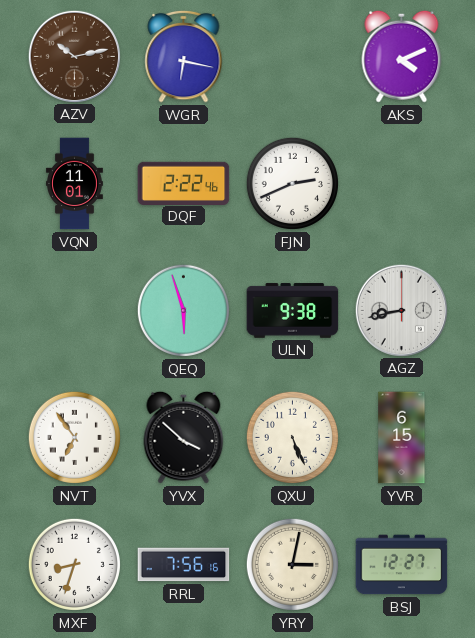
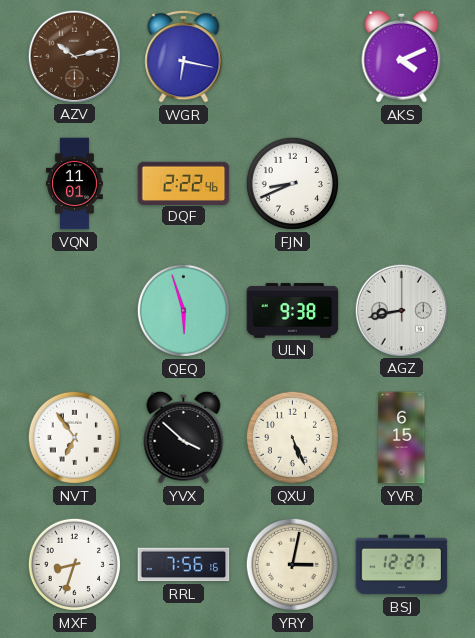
FJN: 2:41 -> 8:41
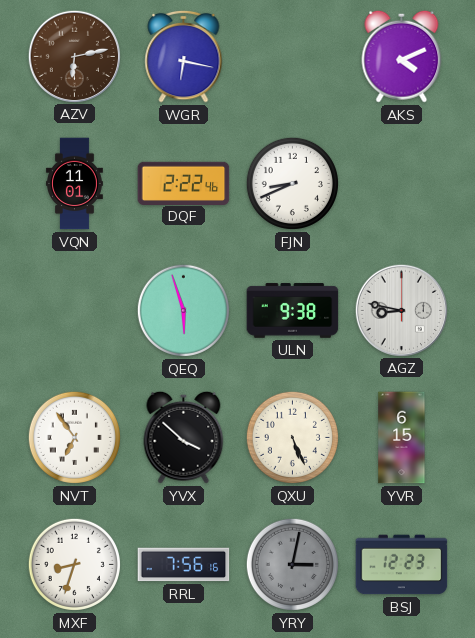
AZV: 10:13 -> 6:13
AGZ: 8:43 -> 8:47
YRY dial: cream -> grey
BSJ: 12:27 -> 12:23
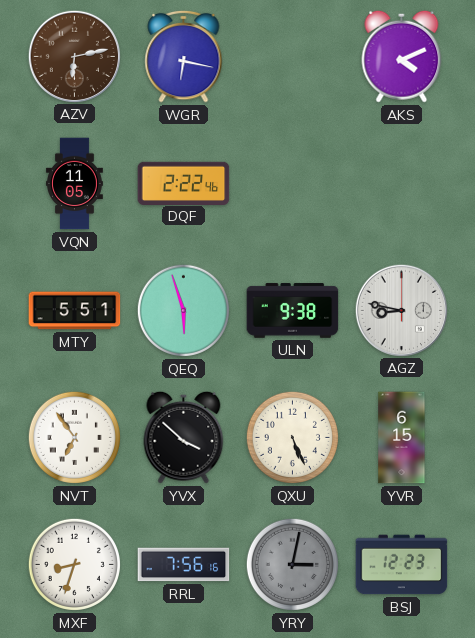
VQN: 11:01 -> 11:05
FJN: 8:41 -> none
MTY: none -> 5:51
